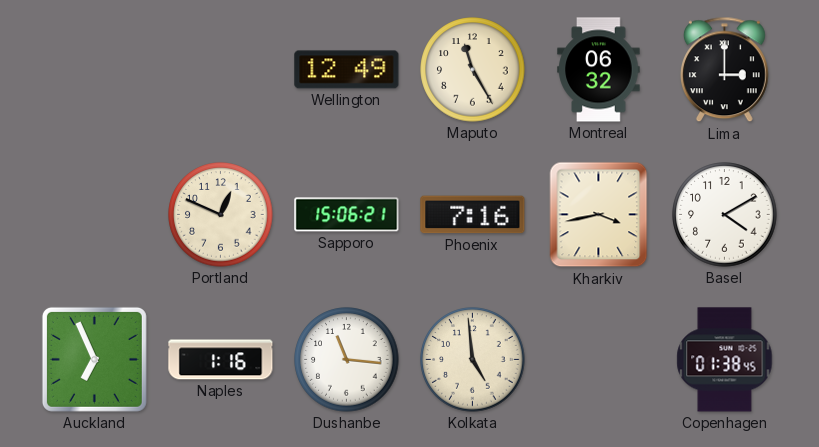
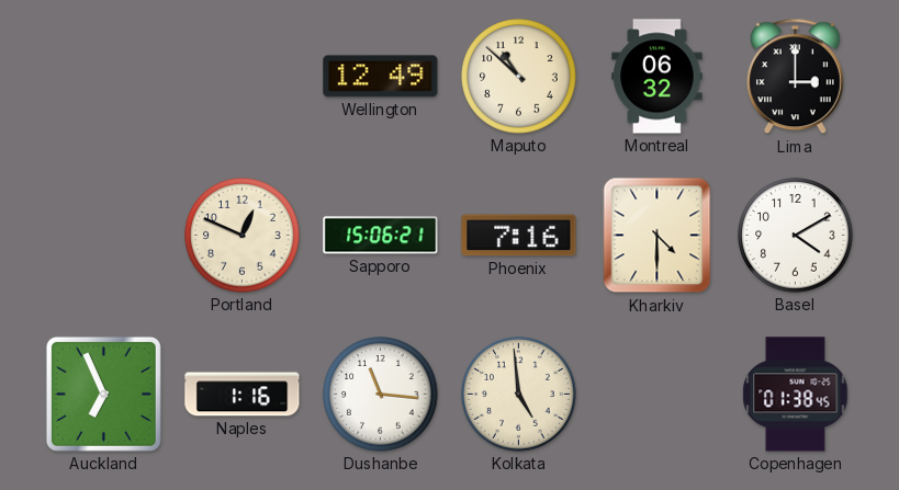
Maputo: 11:25 -> 10:52
Kharkiv: 3:43 -> 4:30
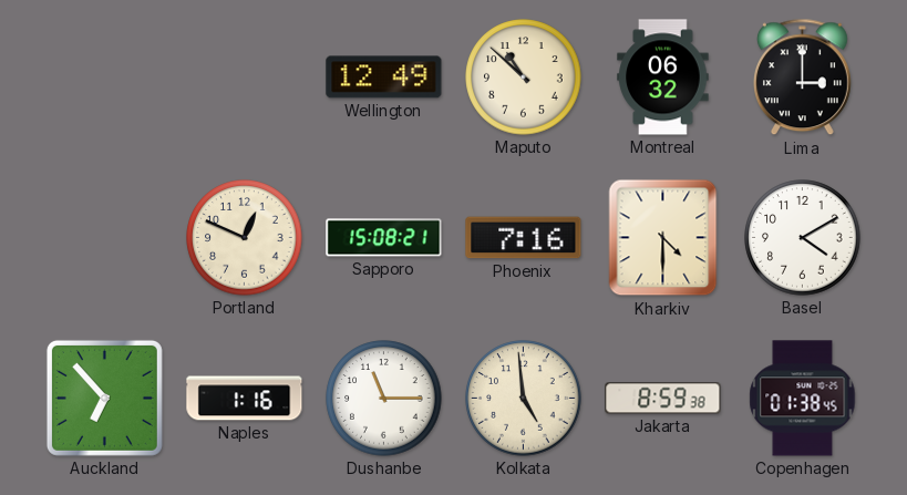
Sapporo: 15:06 -> 15:08
Auckland: 6:56 -> 6:53
Dushanbe: 11:16 -> 11:15
Jakarta: none -> 8:59
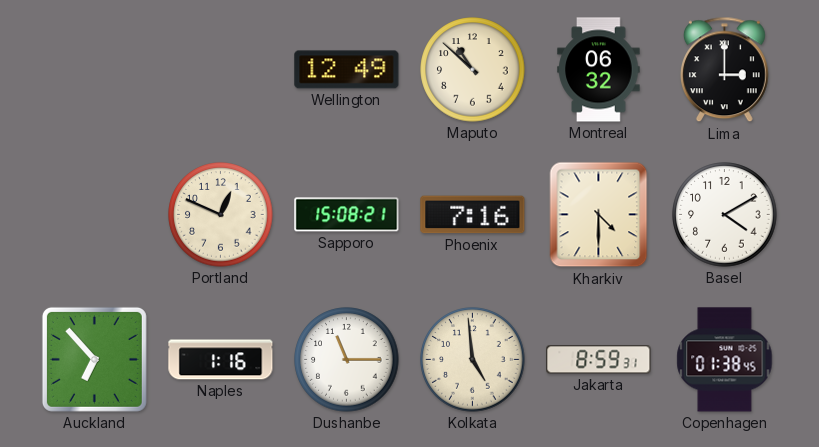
Jakarta: 8:59:38 -> 8:59:31
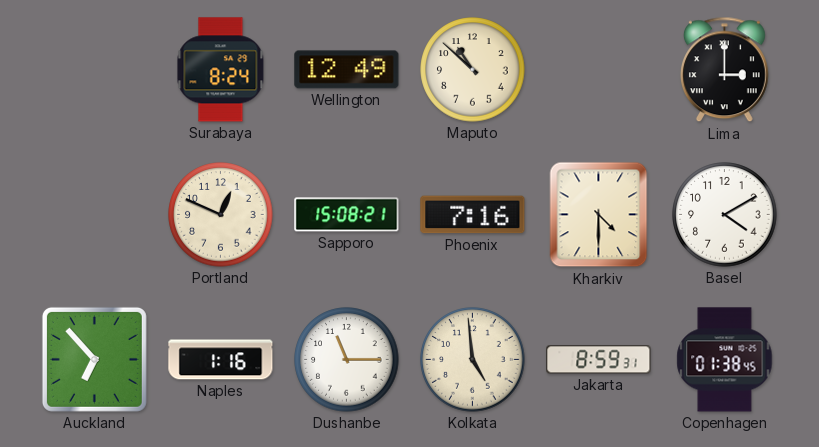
Surabaya: none -> 8:24
Montreal: 06:32 -> none
